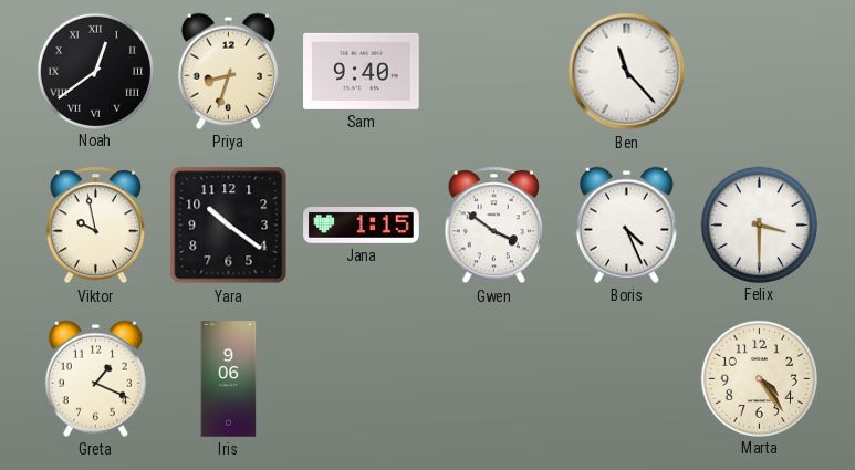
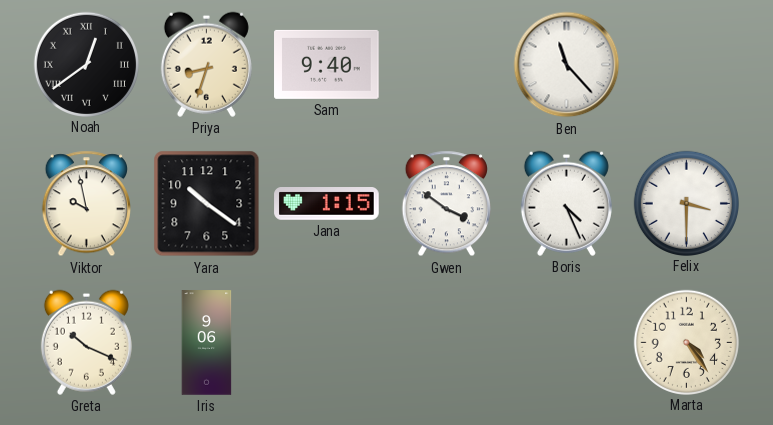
Greta: 1:19 -> 10:19
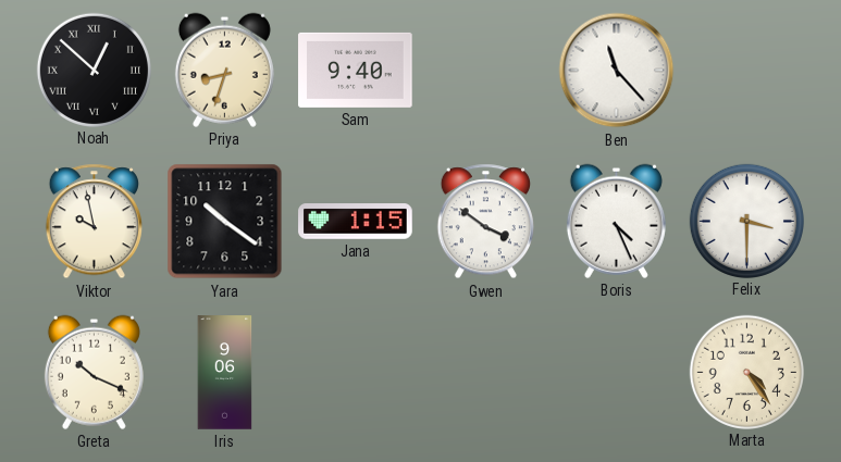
Noah: 12:39 -> 12:52
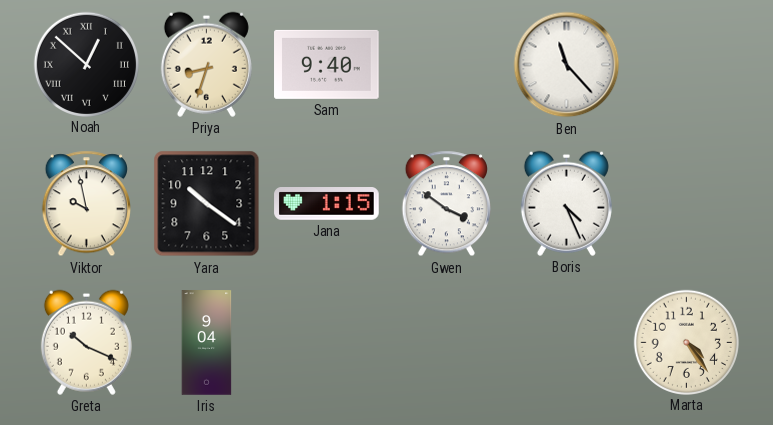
Felix: 3:30 -> none
Iris: 9:06 -> 9:04
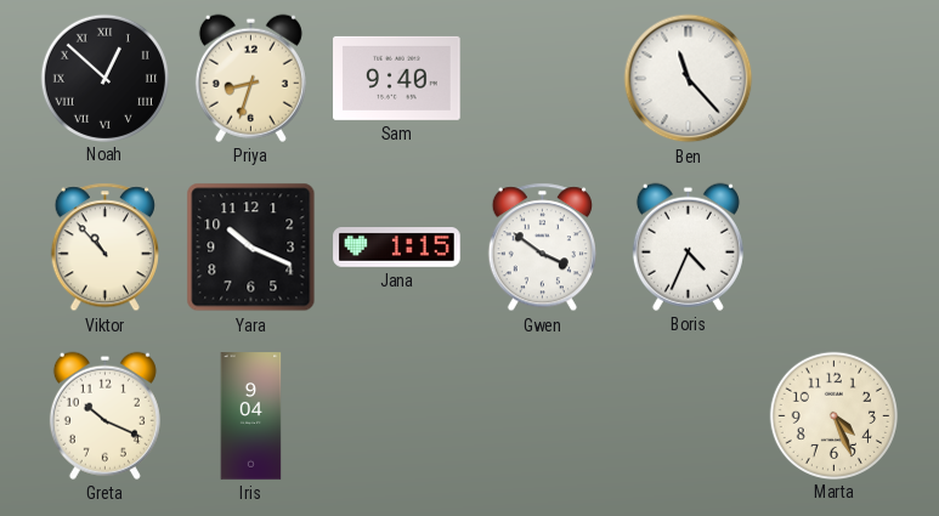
Viktor: 9:58 -> 10:53
Yara: 10:21 -> 10:19
Boris: 4:26 -> 4:34
Marta: 4:24 -> 4:26
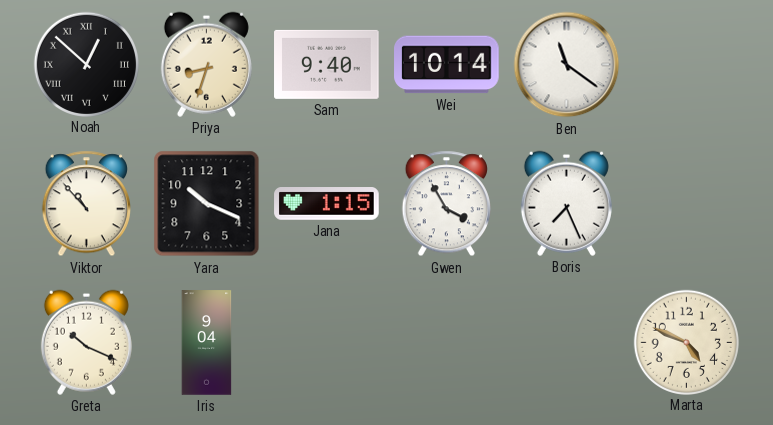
Wei: none -> 10:14
Ben: 11:23 -> 11:21
Gwen: 3:51 -> 3:55
Boris: 4:34 -> 7:26
Marta: 4:26 -> 4:49
